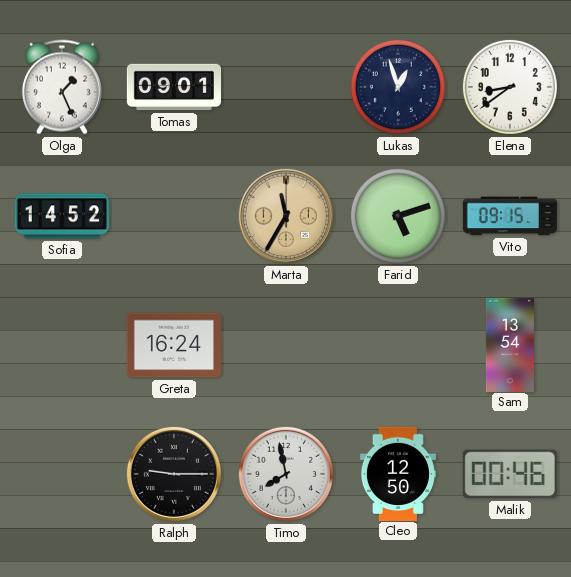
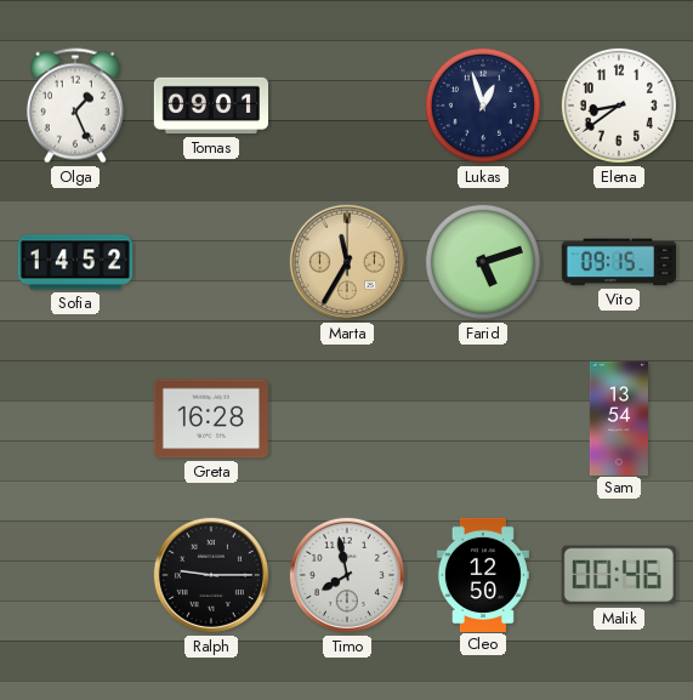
Greta: 16:24 -> 16:28
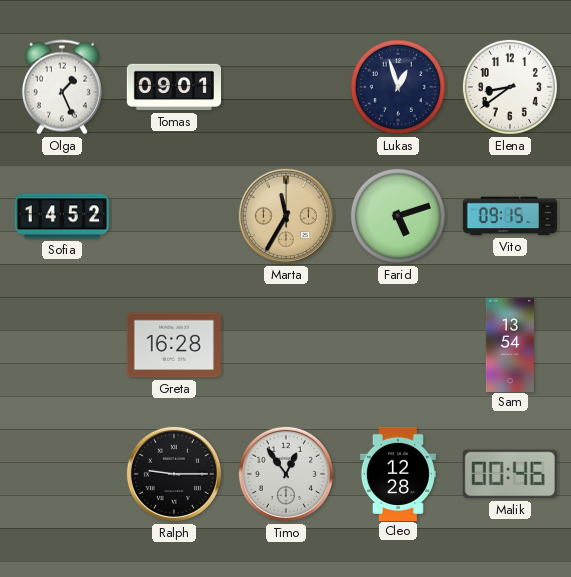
Timo: 7:58 -> 12:54
Cleo: 12:50 -> 12:28
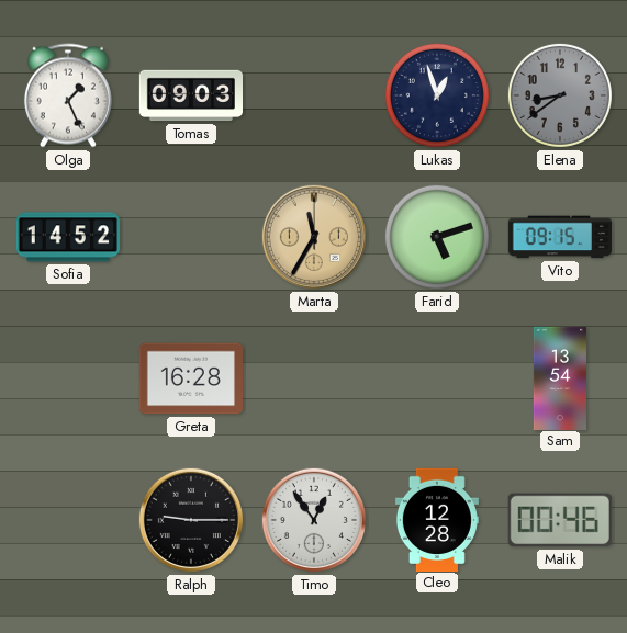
Tomas: 09:01 -> 09:03
Elena dial: white -> grey
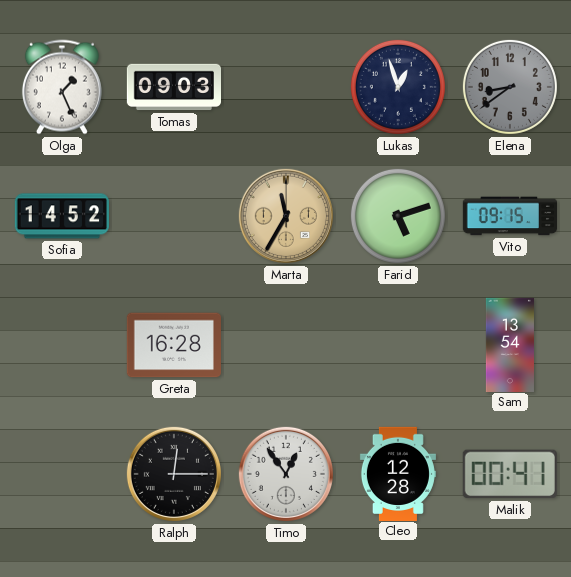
Ralph: 9:15 -> 12:15
Malik: 00:46 -> 00:41
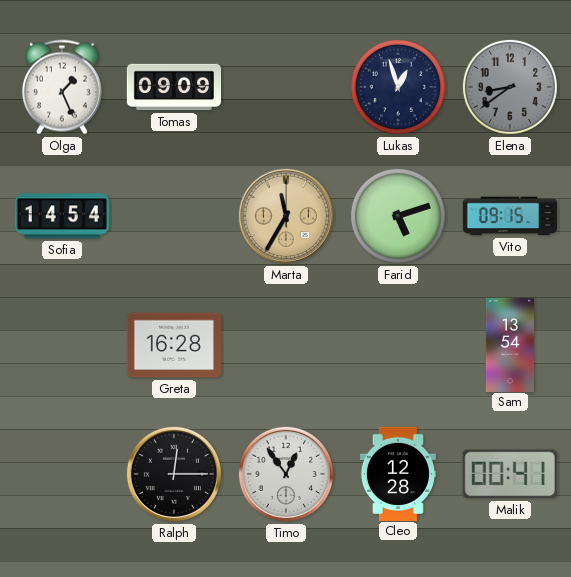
Tomas: 09:03 -> 09:09
Sofia: 14:52 -> 14:54
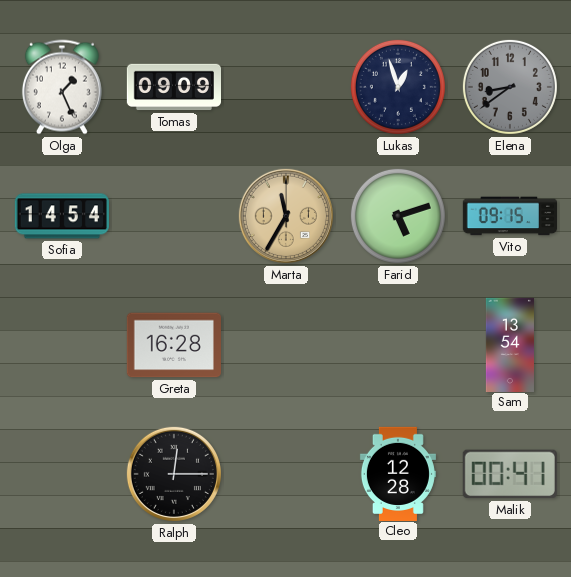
Timo: 12:54 -> none
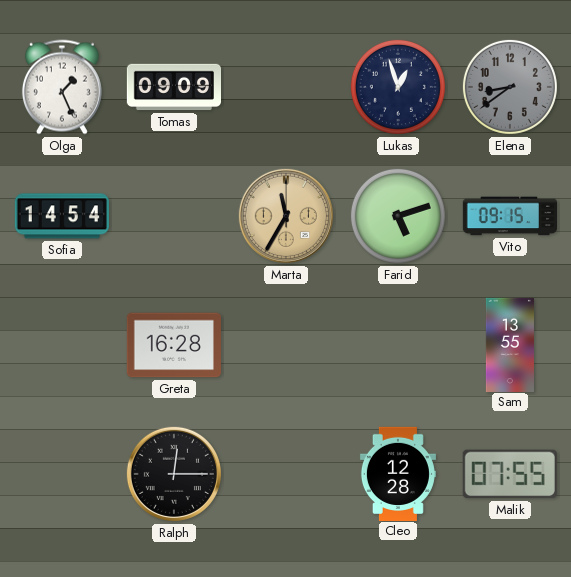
Sam: 13:54 -> 13:55
Malik: 00:41 -> 07:55
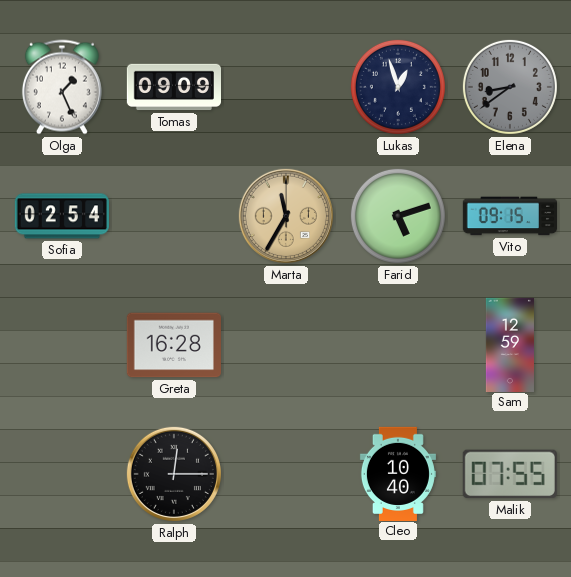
Sofia: 14:54 -> 02:54
Sam: 13:55 -> 12:59
Cleo: 12:28 -> 10:40
